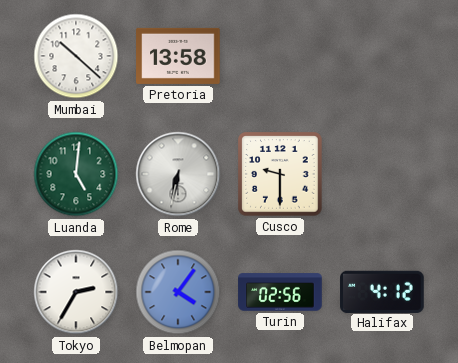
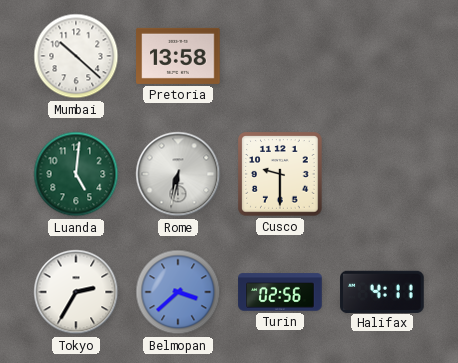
Belmopan: 4:06 -> 3:38
Halifax: 4:12 -> 4:11
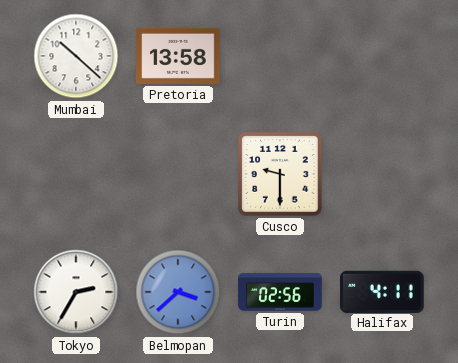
Luanda: 5:01 -> none
Rome: 6:32 -> none
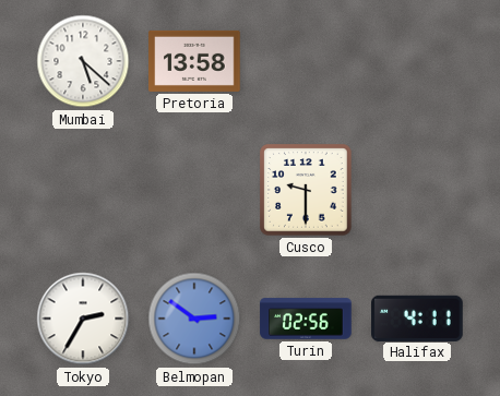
Mumbai: 10:22 -> 5:22
Belmopan: 3:38 -> 2:51
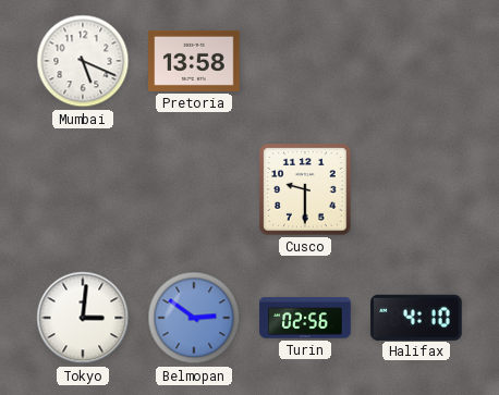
Mumbai: 5:22 -> 5:19
Tokyo: 2:35 -> 3:01
Halifax: 4:11 -> 4:10
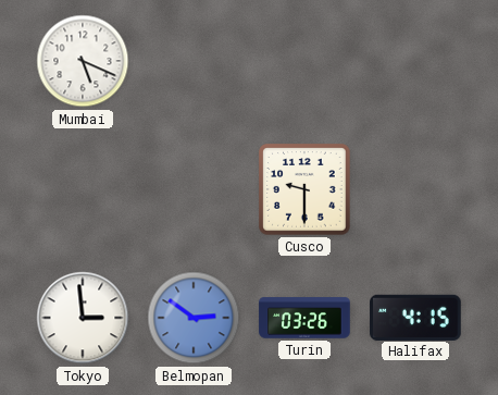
Pretoria: 13:58 -> none
Tokyo: 3:01 -> 2:59
Turin: 02:56 -> 03:26
Halifax: 4:10 -> 4:15
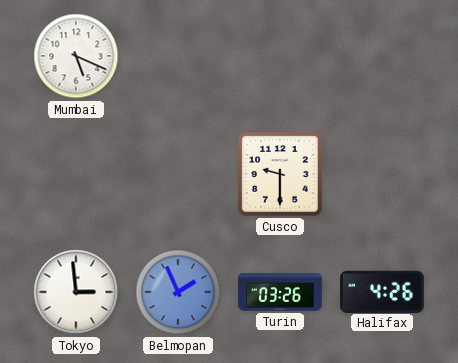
Belmopan: 2:51 -> 1:56
Halifax: 4:15 -> 4:26
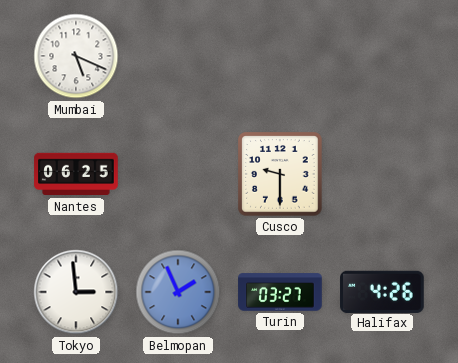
Nantes: none -> 06:25
Turin: 03:26 -> 03:27
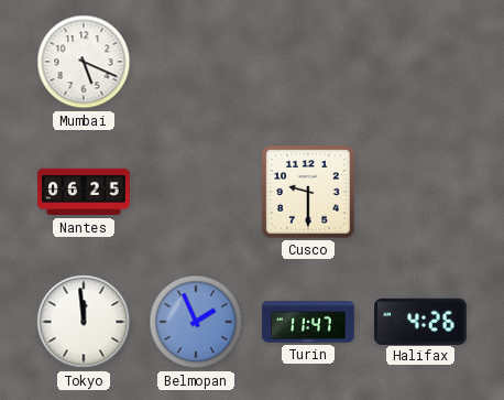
Tokyo: 2:59 -> 11:59
Turin: 03:27 -> 11:47
